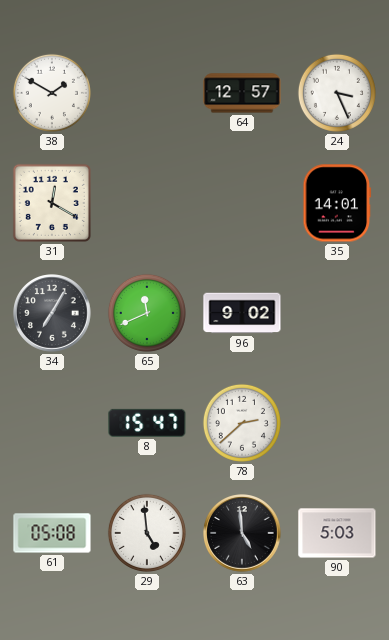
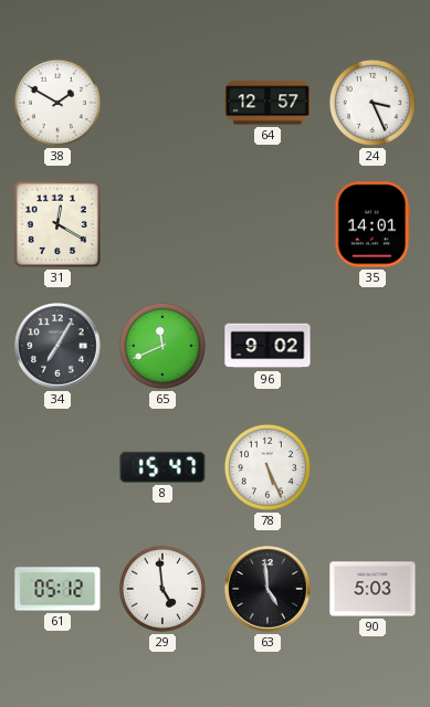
78: 2:38 -> 5:26
61: 05:08 -> 05:12
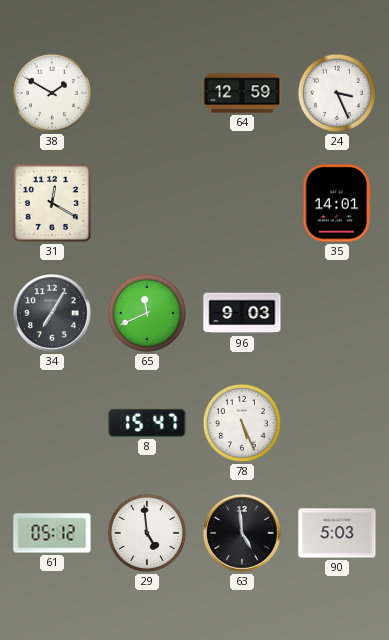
64: 12:57 -> 12:59
96: 9:02 -> 9:03
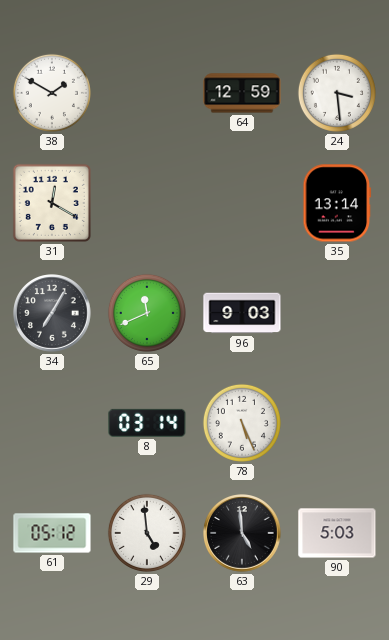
24: 3:26 -> 3:29
35: 14:01 -> 13:14
8: 15:47 -> 03:14
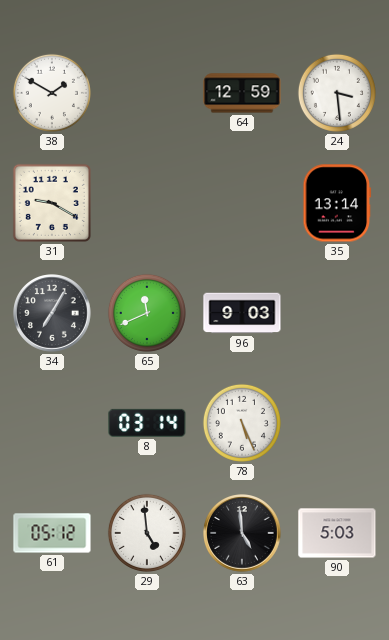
31: 12:20 -> 9:20
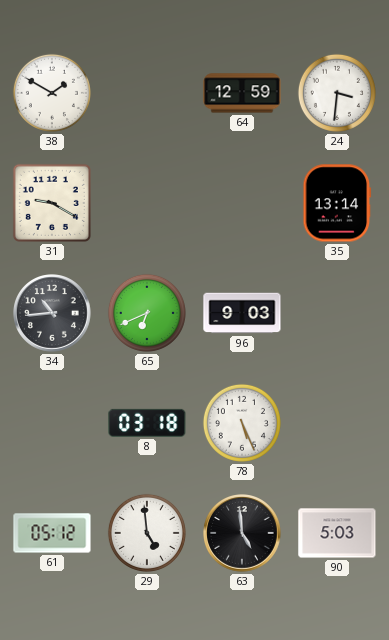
24: 3:29 -> 3:31
34: 7:05 -> 10:44
65: 11:41 -> 6:41
8: 03:14 -> 03:18
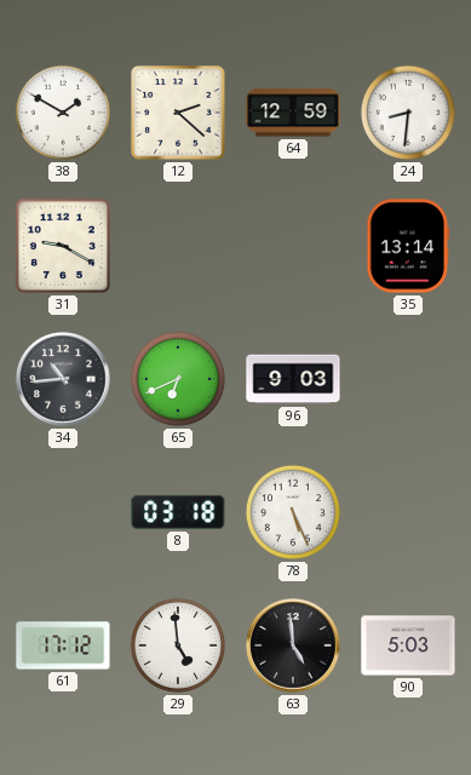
12: none -> 2:22
24: 3:31 -> 8:31
61: 05:12 -> 17:12
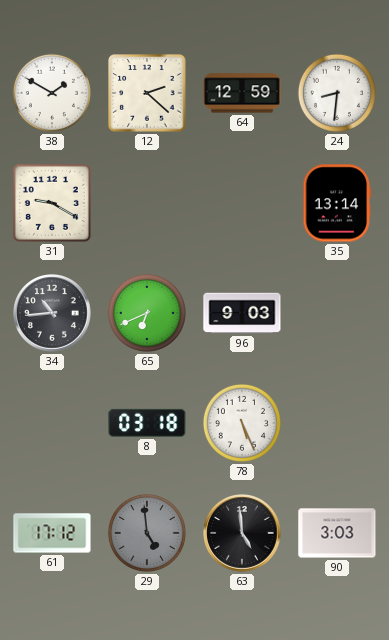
29 dial: white -> grey
90: 5:03 -> 3:03
